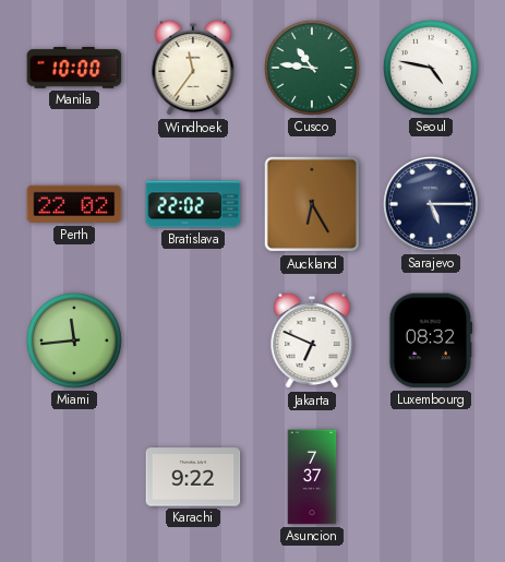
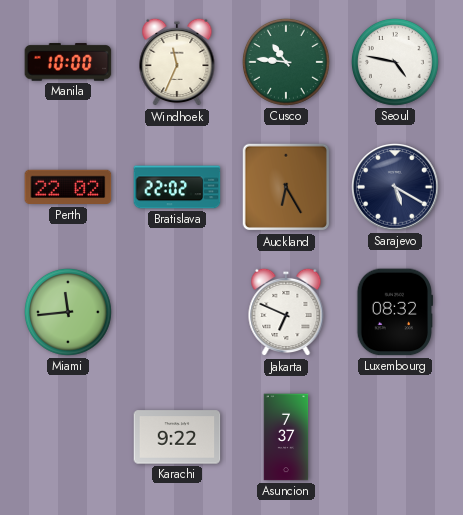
Windhoek: 11:36 -> 11:34
Sarajevo: 5:15 -> 5:20
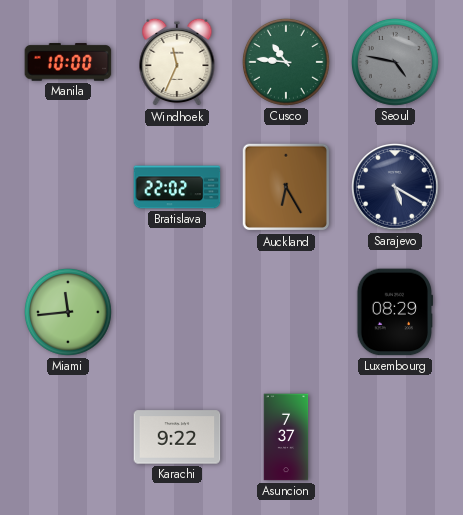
Seoul dial: white -> grey
Perth: 22:02 -> none
Jakarta: 6:49 -> none
Luxembourg: 08:32 -> 08:29
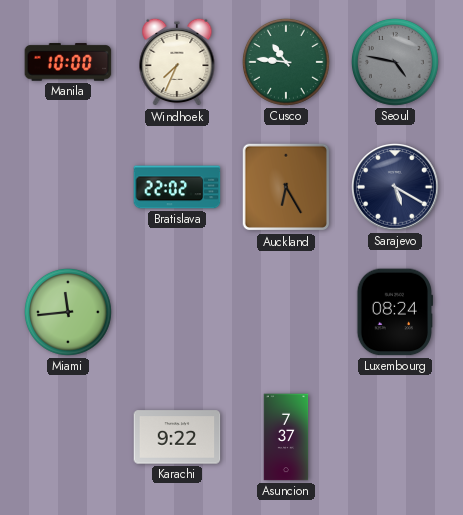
Windhoek: 11:34 -> 7:34
Luxembourg: 08:29 -> 08:24
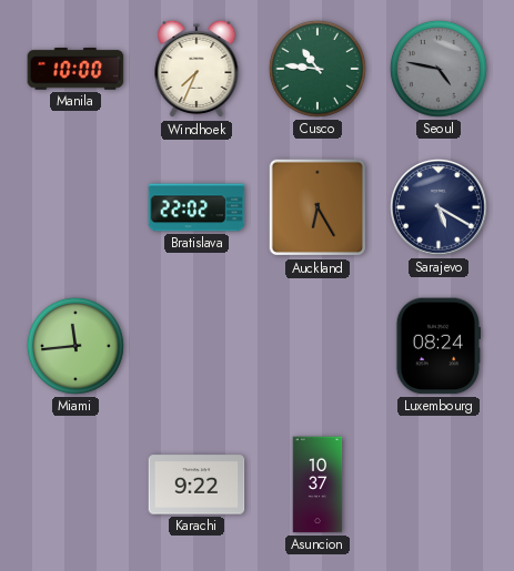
Asuncion: 7:37 -> 10:37
